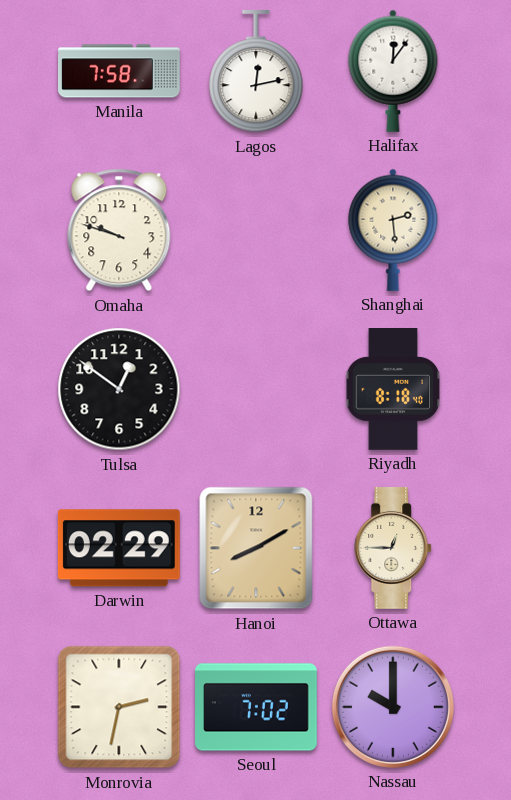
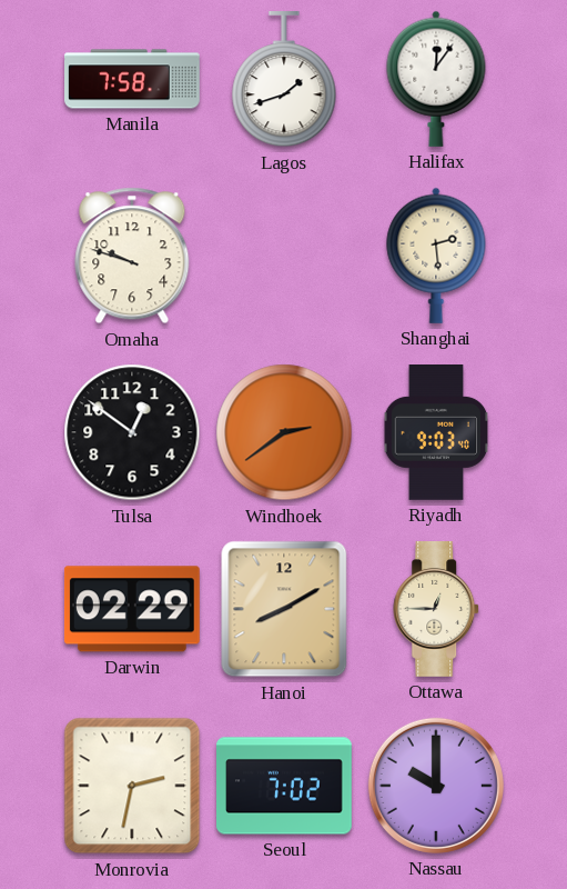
Lagos: 12:13 -> 1:42
Windhoek: none -> 2:39
Riyadh: 8:18 -> 9:03
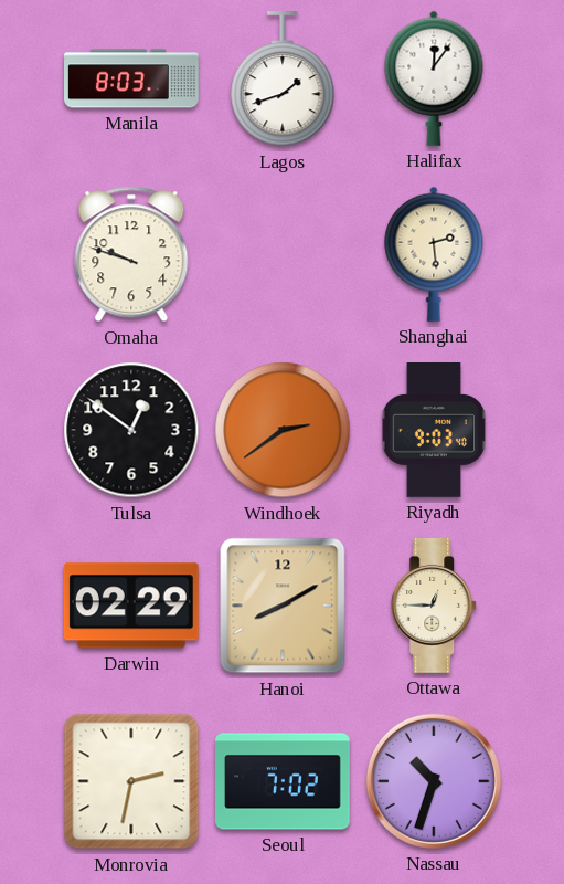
Manila: 7:58 -> 8:03
Nassau: 10:00 -> 10:33
